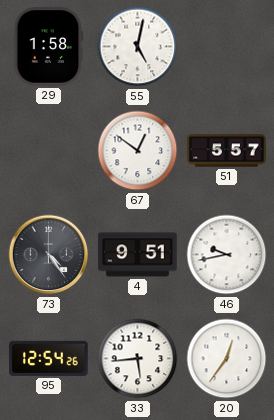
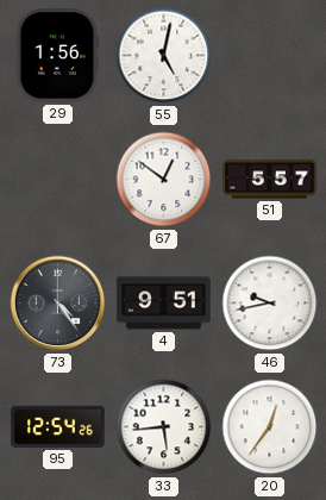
29: 1:58 -> 1:56
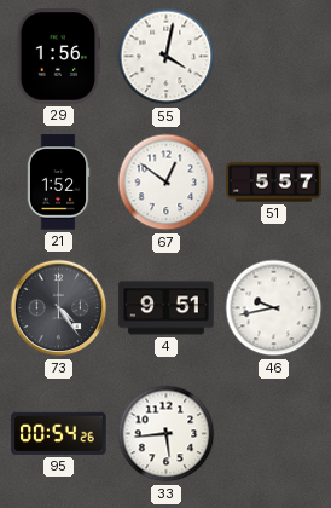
55: 5:02 -> 4:02
21: none -> 1:52
95: 12:54 -> 00:54
20: 12:36 -> none
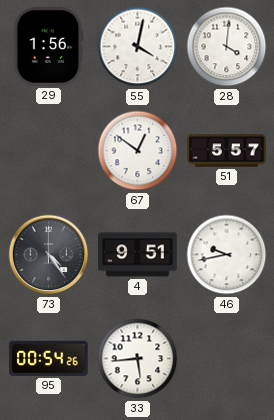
28: none -> 4:01
21: 1:52 -> none
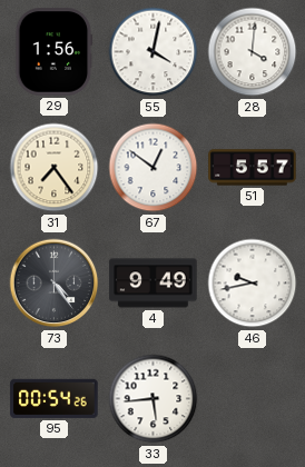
31: none -> 7:24
4: 9:51 -> 9:49
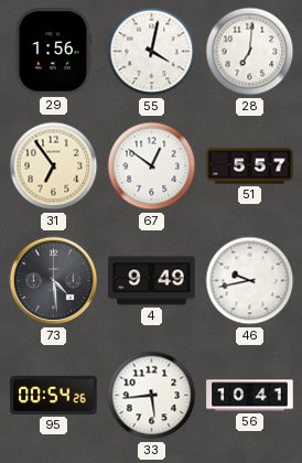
28: 4:01 -> 7:01
31: 7:24 -> 6:54
73: 4:24 -> 4:29
56: none -> 10:41
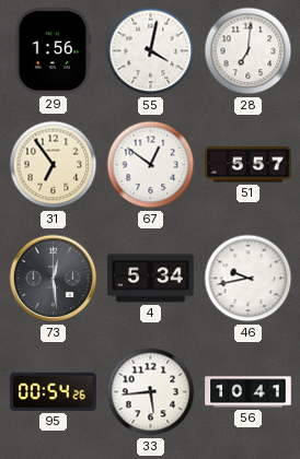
73: 4:29 -> 12:29
4: 9:49 -> 5:34
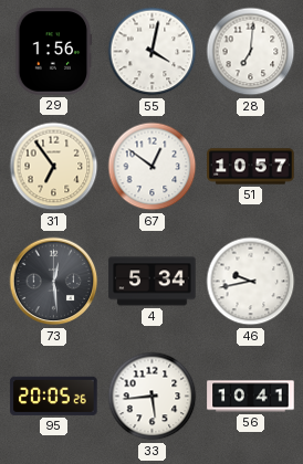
51: 5:57 -> 10:57
95: 00:54 -> 20:05
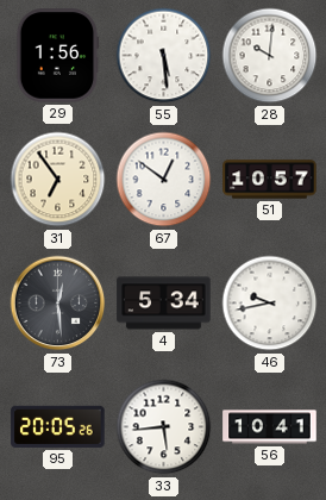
55: 4:02 -> 5:29
28: 7:01 -> 10:01
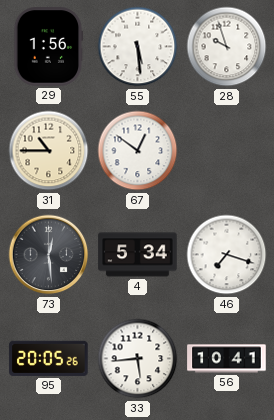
28: 10:01 -> 9:57
31: 6:54 -> 10:45
51: 10:57 -> none
46: 9:43 -> 7:18
